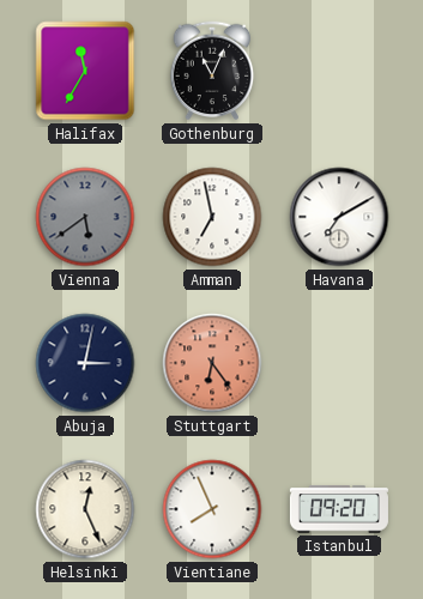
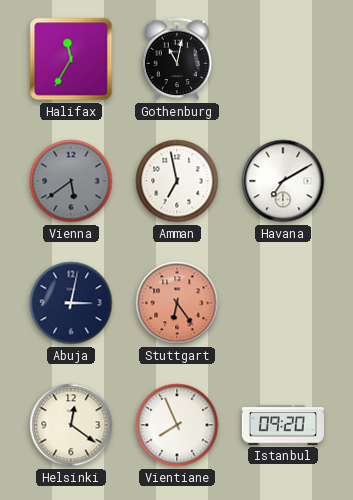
Gothenburg: 11:04 -> 11:02
Helsinki: 12:26 -> 12:21
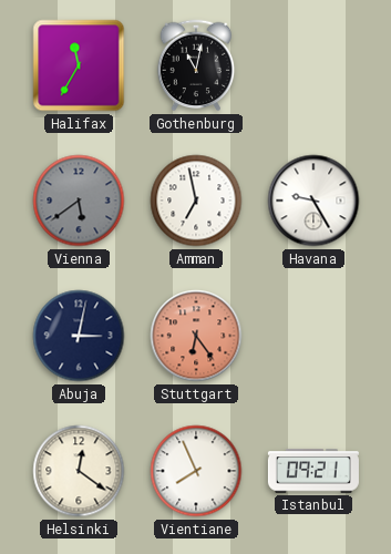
Havana: 7:10 -> 9:25
Istanbul: 09:20 -> 09:21
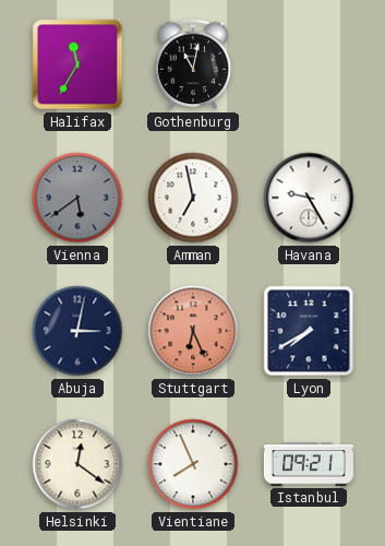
Stuttgart: 6:24 -> 6:26
Lyon: none -> 7:40
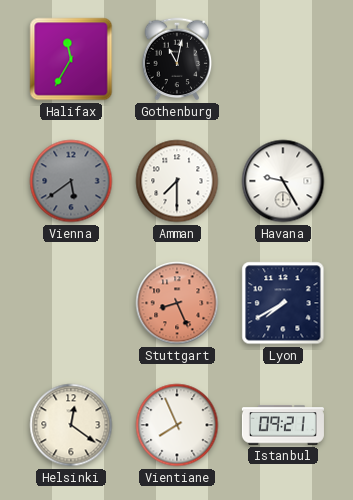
Amman: 6:58 -> 7:30
Abuja: 3:02 -> none
Stuttgart: 6:26 -> 8:26
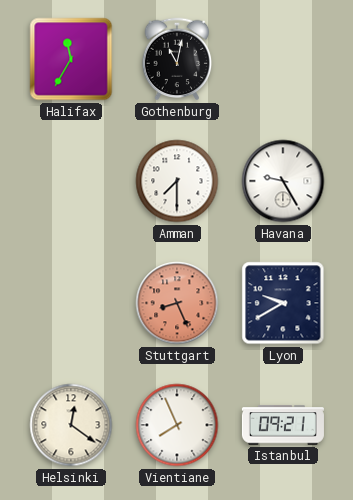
Vienna: 5:39 -> none
Lyon: 7:40 -> 9:40
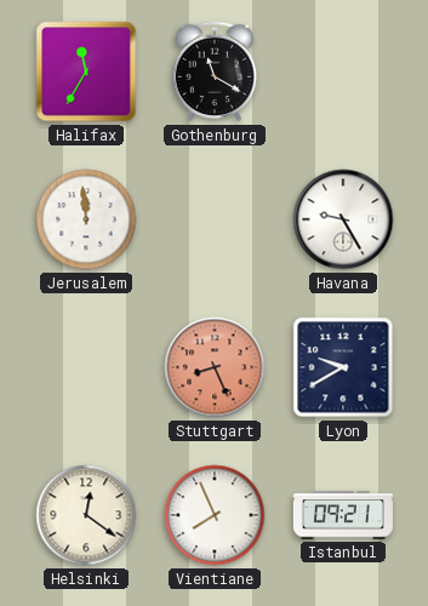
Gothenburg: 11:02 -> 11:20
Jerusalem: none -> 11:59
Amman: 7:30 -> none
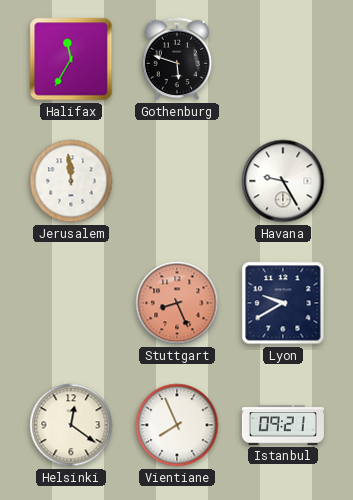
Gothenburg: 11:20 -> 5:48
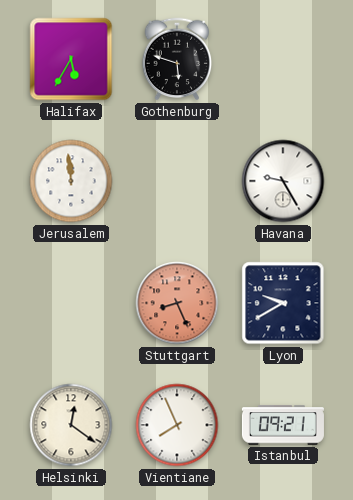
Halifax: 11:35 -> 5:35
